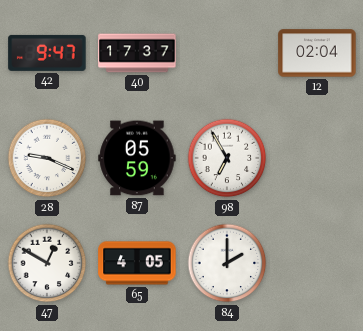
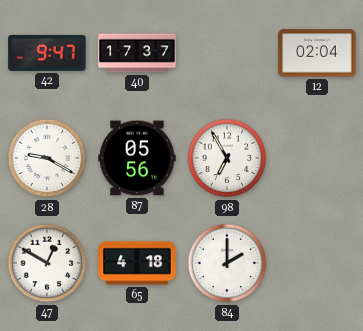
28: 9:19 -> 9:20
87: 05:59 -> 05:56
65: 4:05 -> 4:18
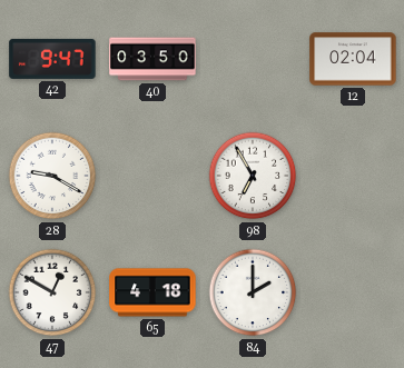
40: 17:37 -> 03:50
87: 05:56 -> none
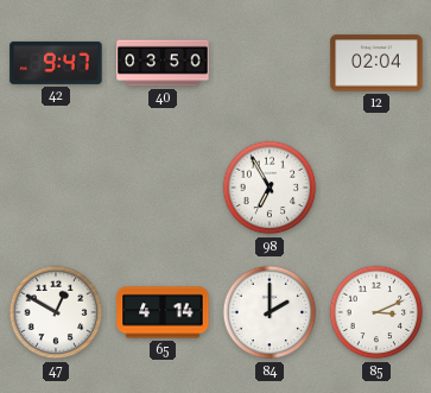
28: 9:20 -> none
65: 4:18 -> 4:14
85: none -> 3:11
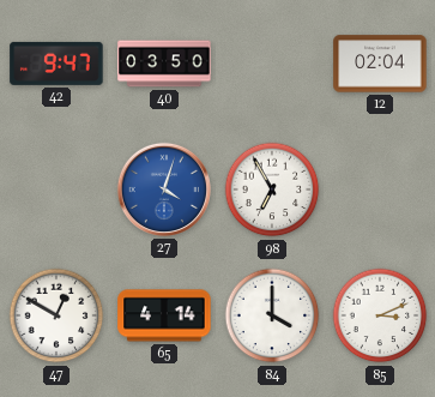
27: none -> 4:03
84: 2:00 -> 4:00
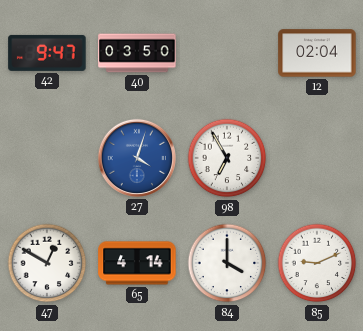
85: 3:11 -> 9:11
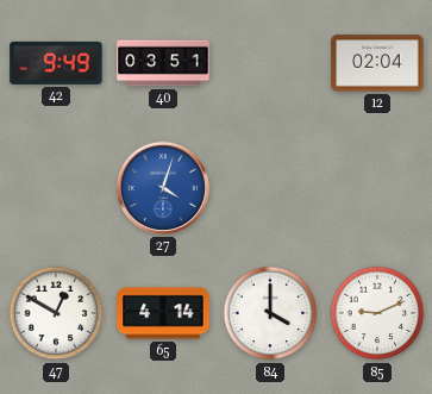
42: 9:47 -> 9:49
40: 03:50 -> 03:51
98: 6:55 -> none
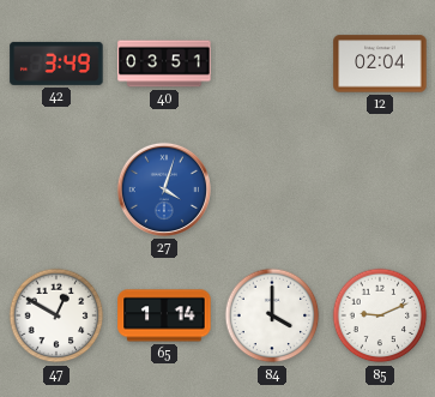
42: 9:49 -> 3:49
65: 4:14 -> 1:14
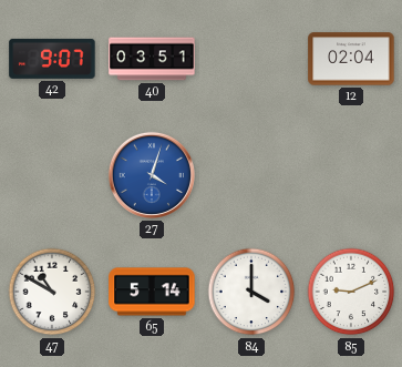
42: 3:49 -> 9:07
47: 12:50 -> 10:50
65: 1:14 -> 5:14
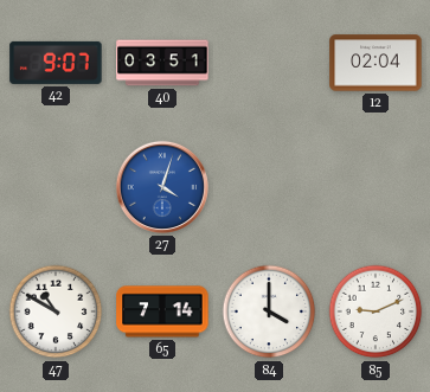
65: 5:14 -> 7:14
